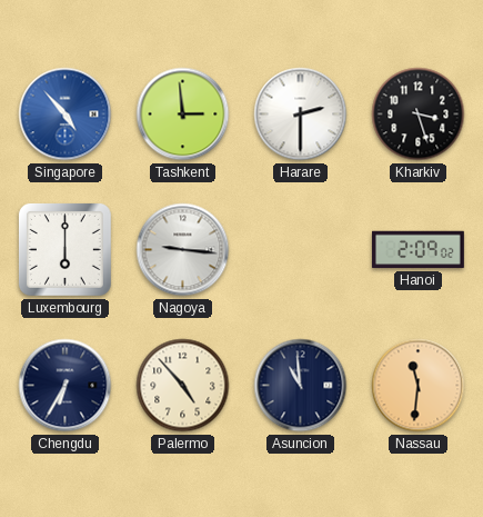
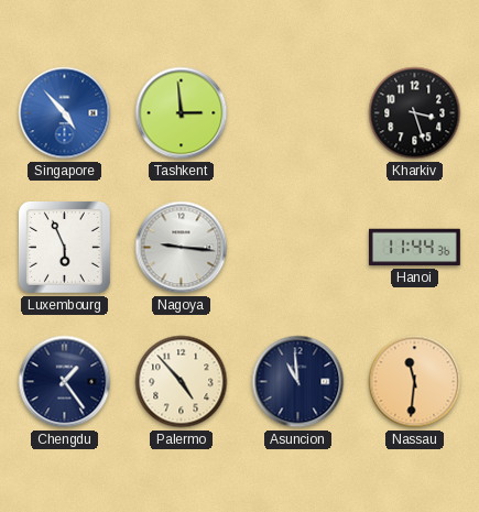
Harare: 2:30 -> none
Luxembourg: 6:00 -> 5:56
Hanoi: 2:09 -> 11:44
Chengdu: 6:35 -> 1:24
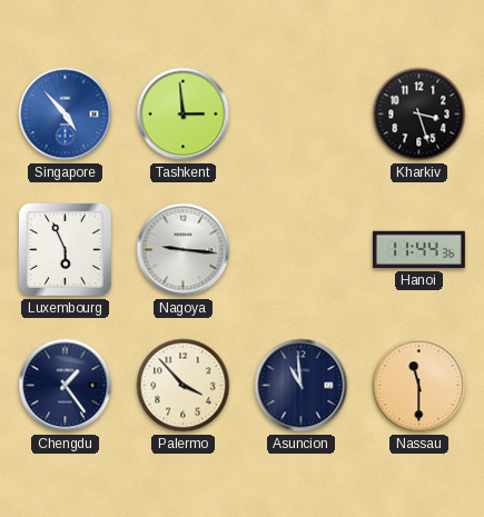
Palermo: 4:53 -> 3:53
Nassau: 11:31 -> 11:30
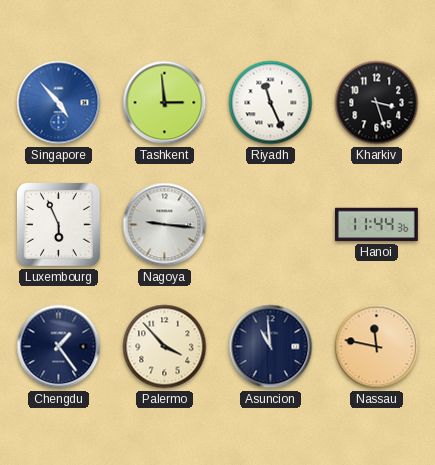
Riyadh: none -> 11:26
Nassau: 11:30 -> 11:47
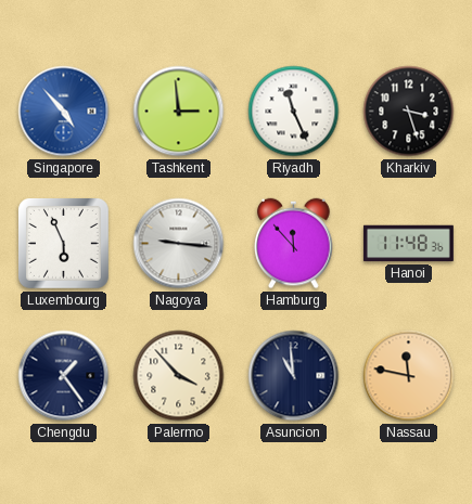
Hamburg: none -> 11:53
Hanoi: 11:44 -> 11:48
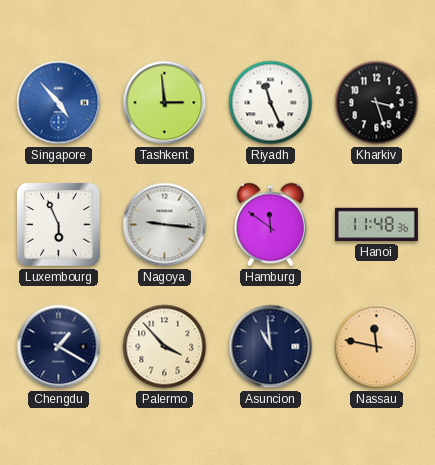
Hamburg: 11:53 -> 11:51
Chengdu: 1:24 -> 1:20
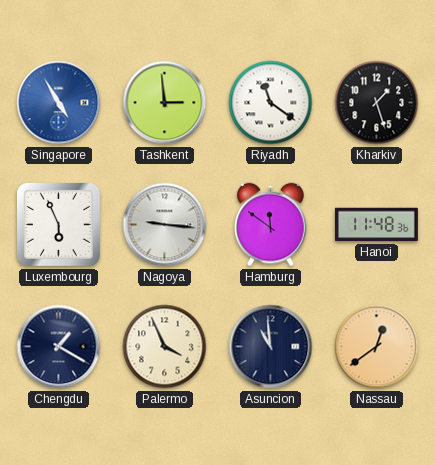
Singapore: 4:53 -> 4:55
Riyadh: 11:26 -> 11:21
Kharkiv: 3:27 -> 1:27
Palermo: 3:53 -> 3:56
Nassau: 11:47 -> 12:39
